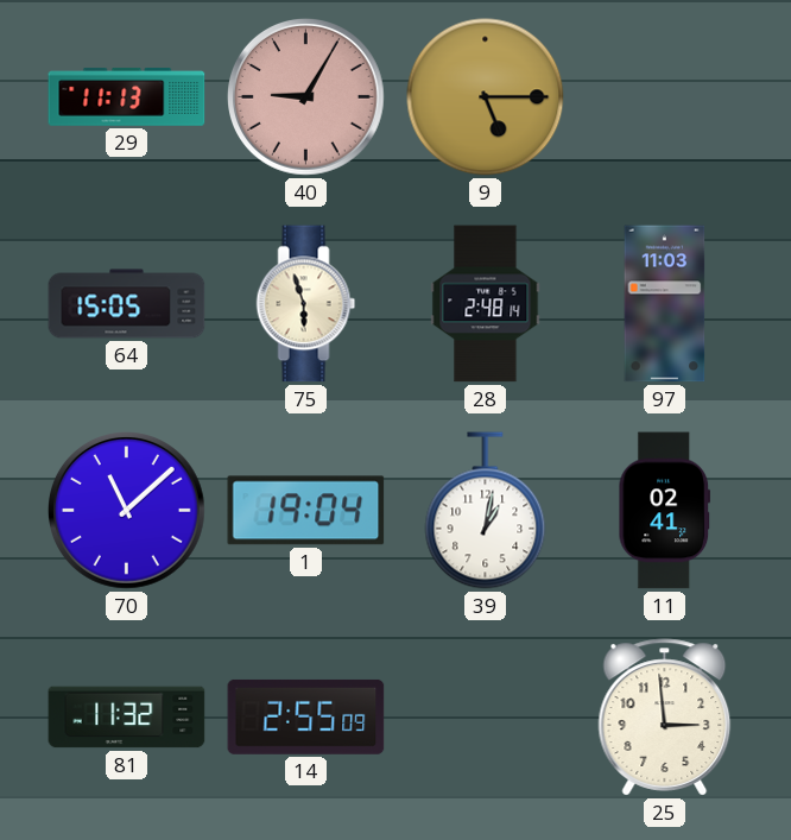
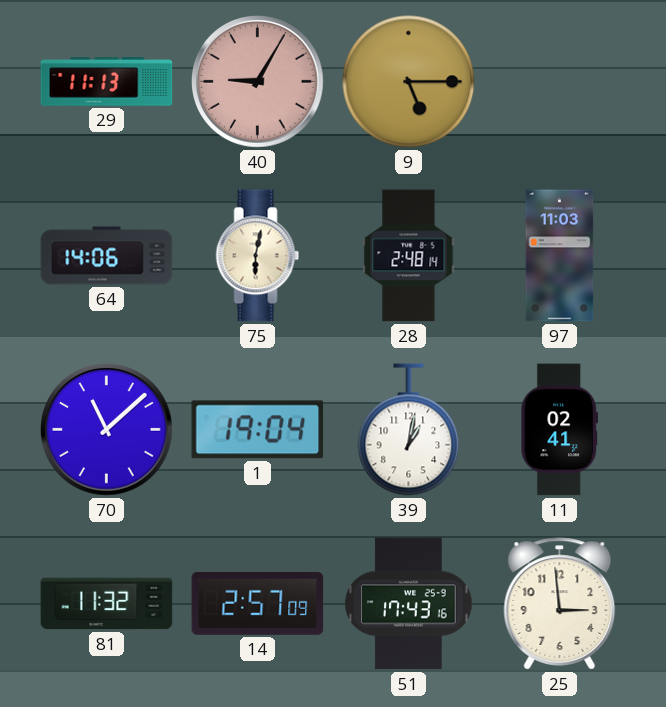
64: 15:05 -> 14:06
75: 5:57 -> 6:02
14: 2:55 -> 2:57
51: none -> 17:43
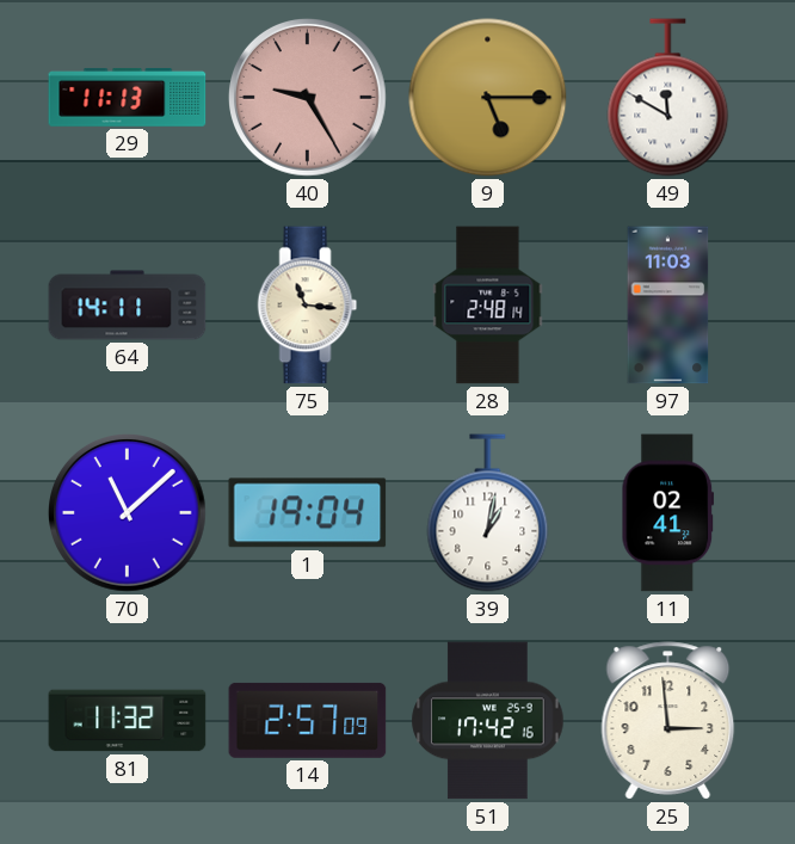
40: 9:05 -> 9:25
49: none -> 11:50
64: 14:06 -> 14:11
75: 6:02 -> 11:16
51: 17:43 -> 17:42
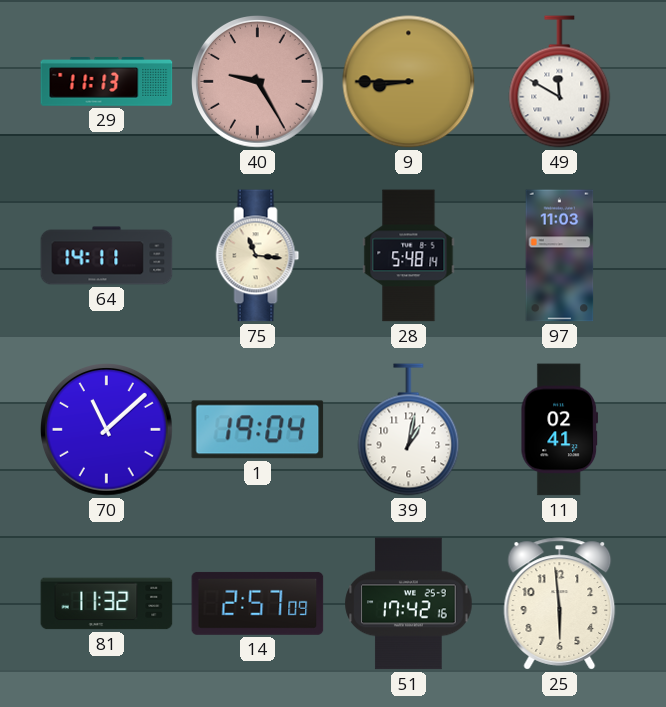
9: 5:15 -> 8:45
28: 2:48 -> 5:48
25: 2:59 -> 5:59
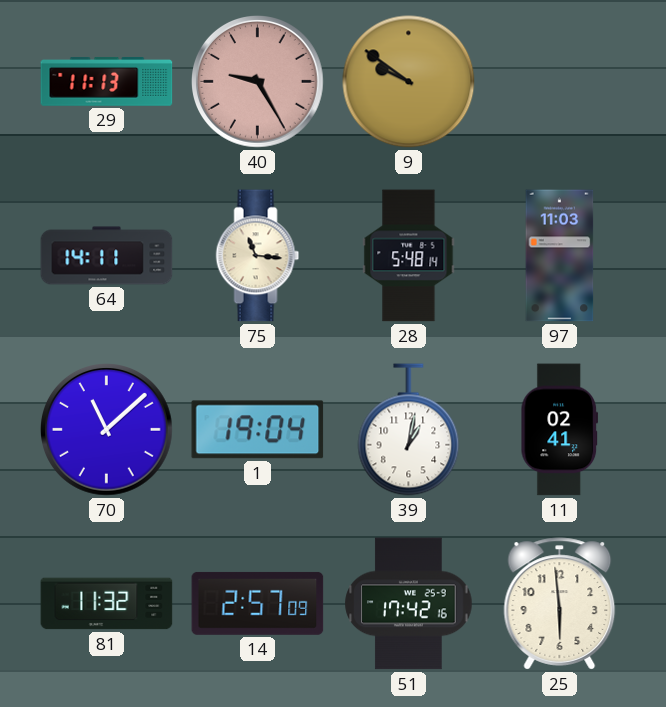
9: 8:45 -> 9:51
49: 11:50 -> none
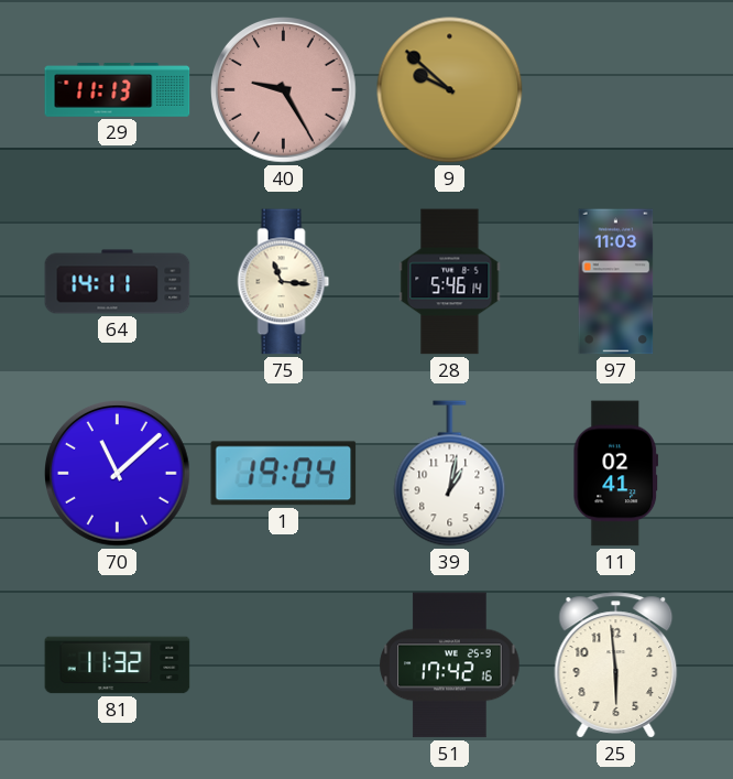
9: 9:51 -> 9:52
28: 5:48 -> 5:46
14: 2:57 -> none
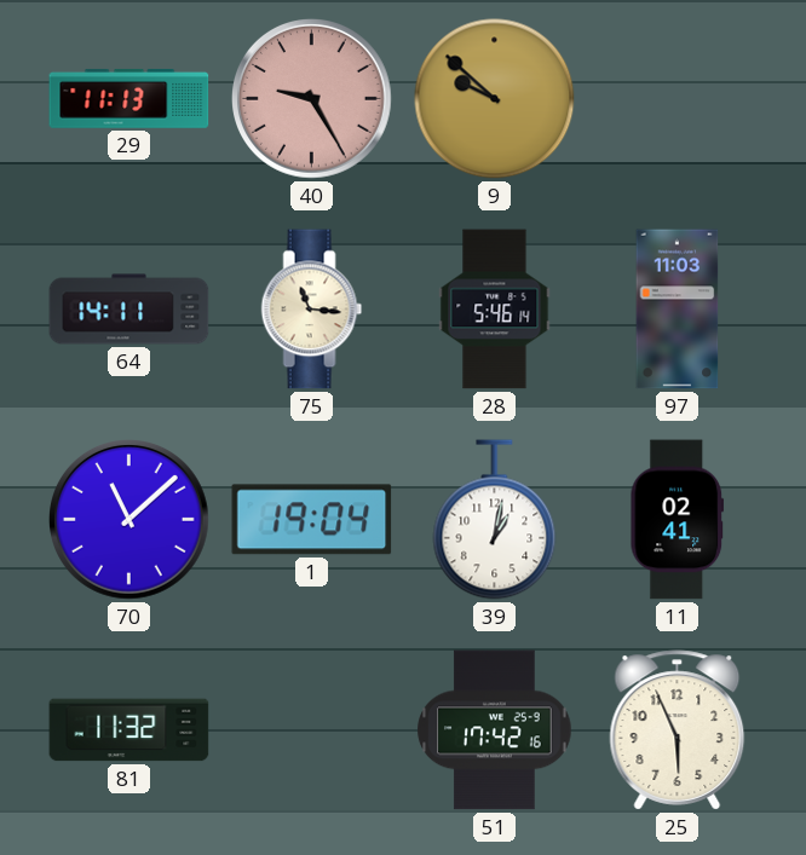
25: 5:59 -> 5:56
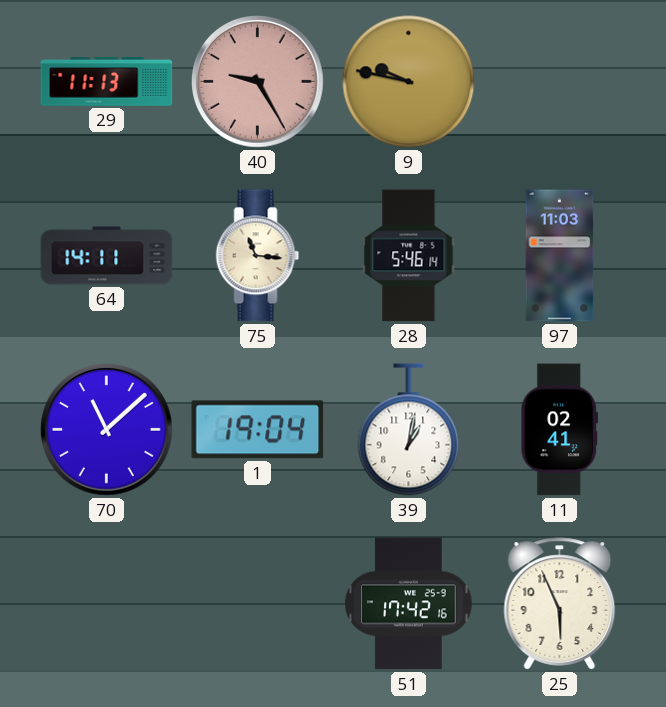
9: 9:52 -> 9:47
81: 11:32 -> none
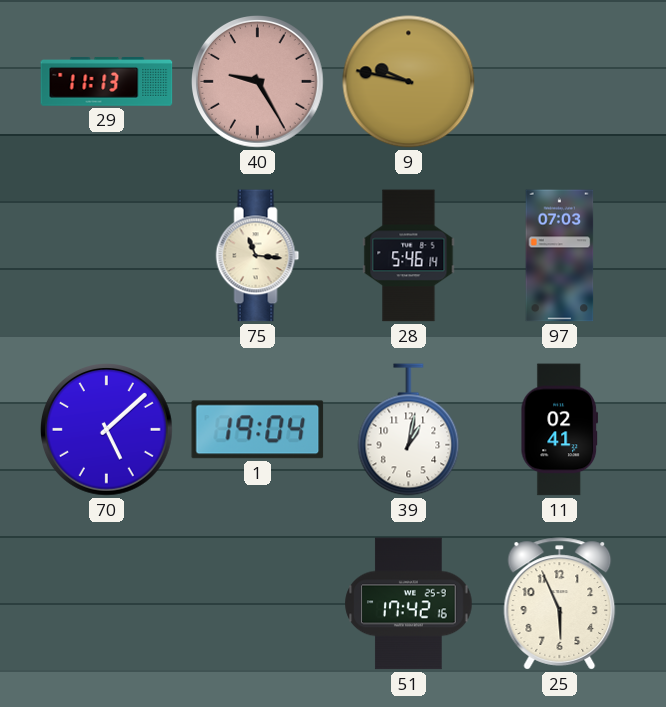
64: 14:11 -> none
97: 11:03 -> 07:03
70: 11:08 -> 5:08
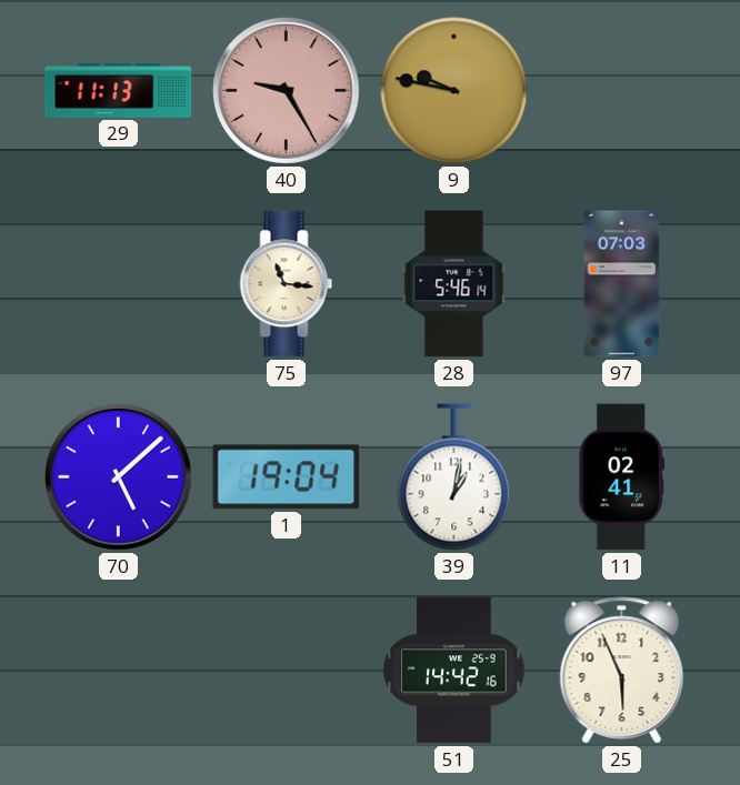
51: 17:42 -> 14:42
